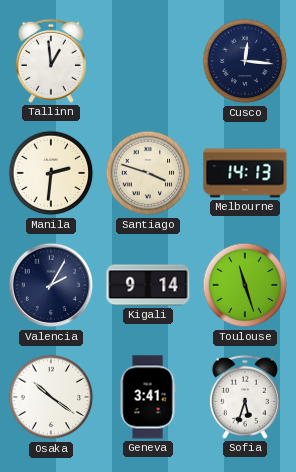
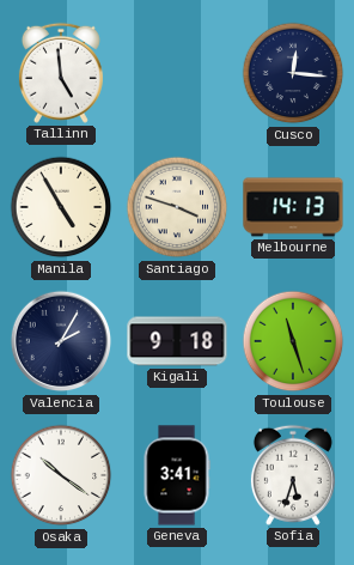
Tallinn: 12:59 -> 4:59
Manila: 2:31 -> 4:55
Kigali: 9:14 -> 9:18
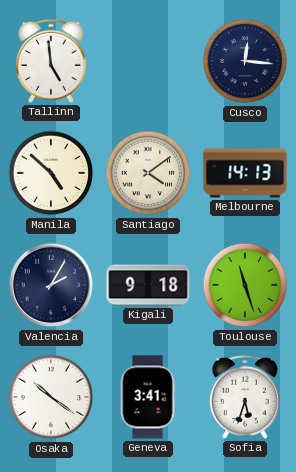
Manila: 4:55 -> 4:52
Santiago: 3:48 -> 4:09
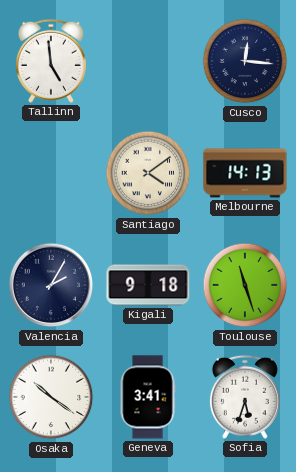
Manila: 4:52 -> none
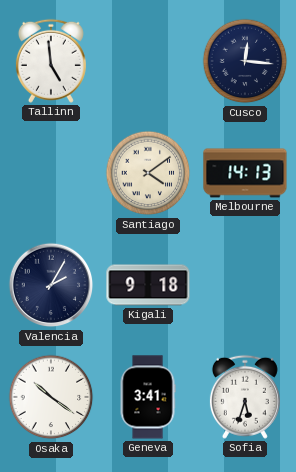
Toulouse: 11:27 -> none
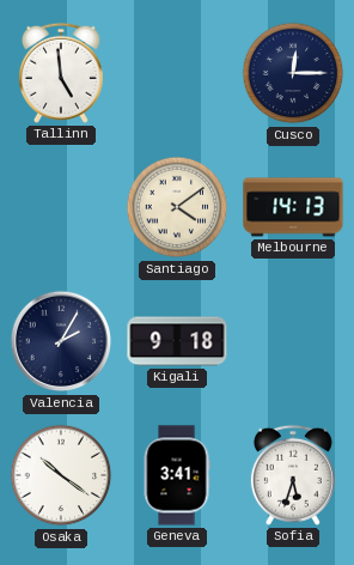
Cusco: 12:16 -> 12:15
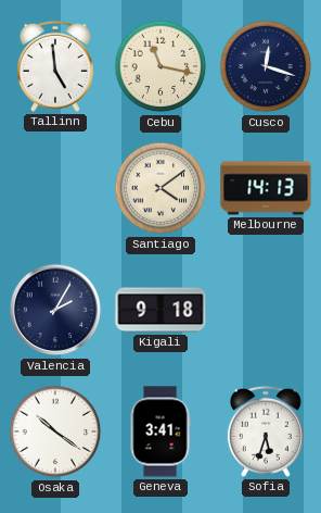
Cebu: none -> 11:17
Cusco: 12:15 -> 12:18
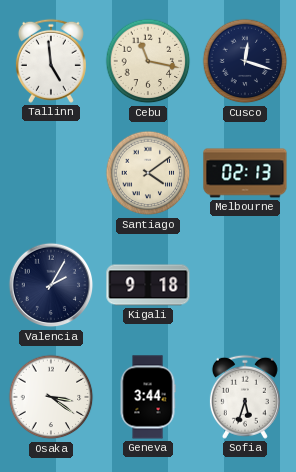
Melbourne: 14:13 -> 02:13
Osaka: 10:21 -> 3:21
Geneva: 3:41 -> 3:44
